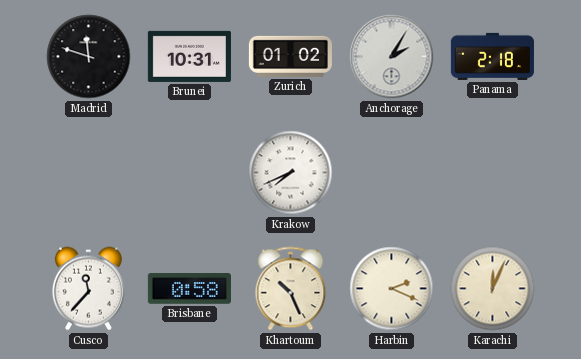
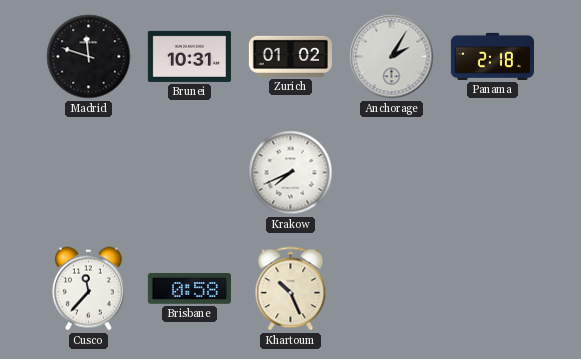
Harbin: 2:19 -> none
Karachi: 12:04 -> none
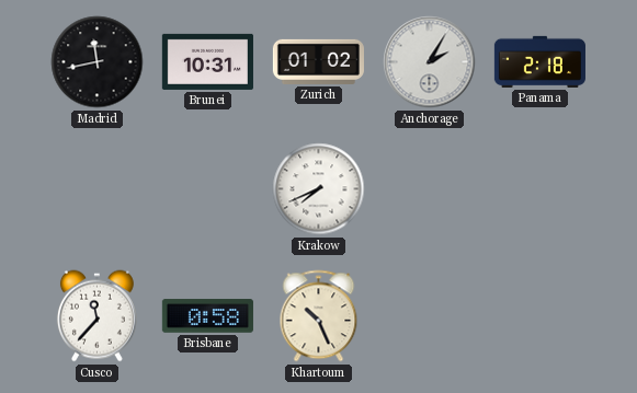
Madrid: 11:48 -> 11:43
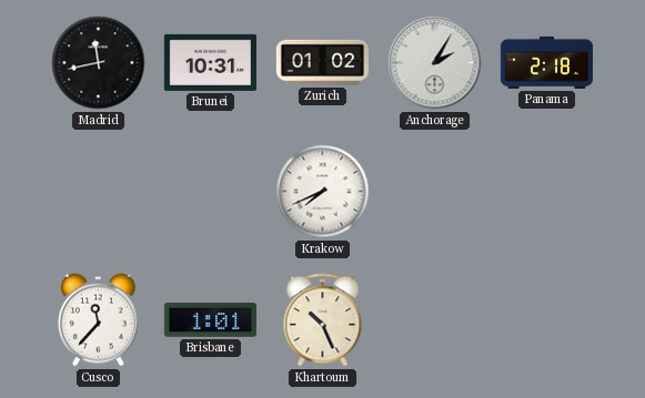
Brisbane: 0:58 -> 1:01
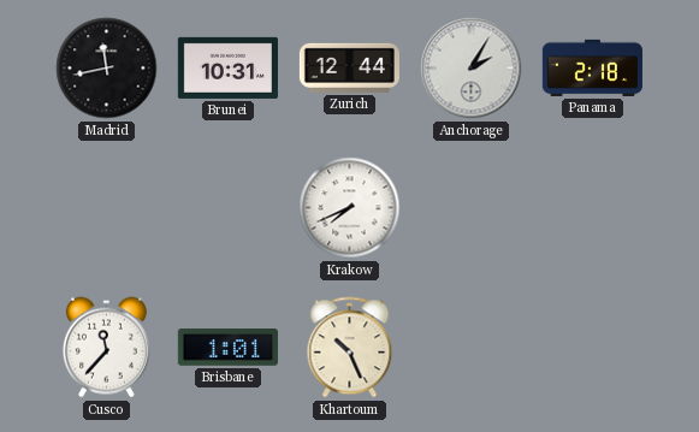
Zurich: 01:02 -> 12:44
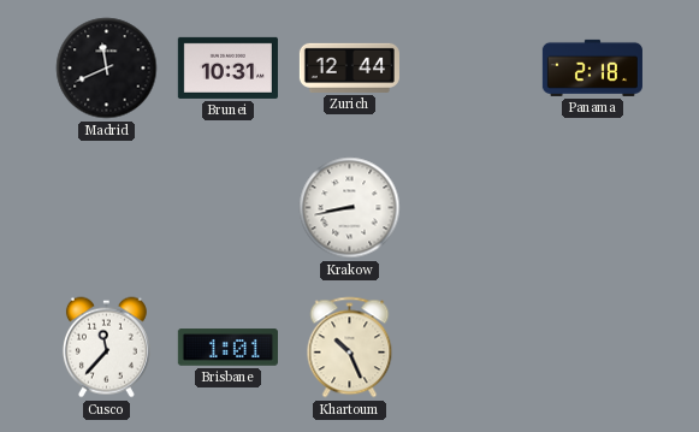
Madrid: 11:43 -> 11:41
Anchorage: 2:05 -> none
Krakow: 7:41 -> 8:43
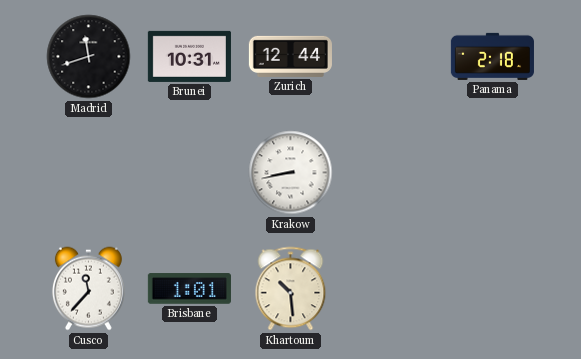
Madrid: 11:41 -> 11:42
Khartoum: 10:26 -> 10:29
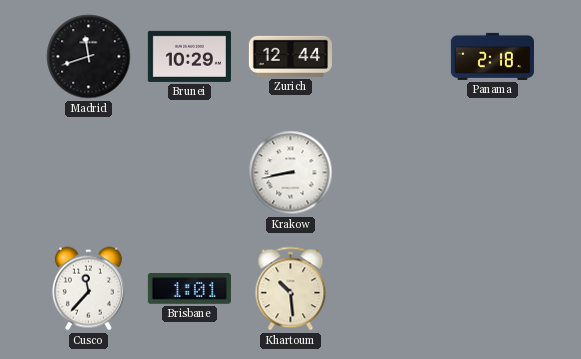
Brunei: 10:31 -> 10:29
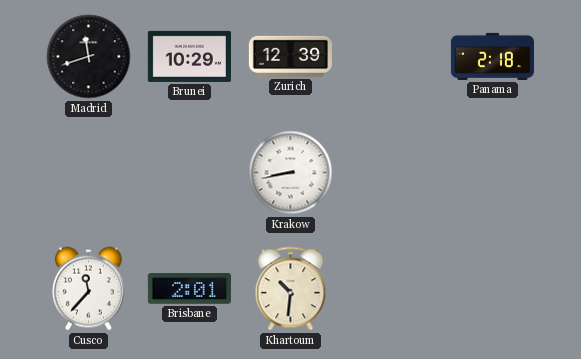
Zurich: 12:44 -> 12:39
Brisbane: 1:01 -> 2:01
Khartoum: 10:29 -> 10:31
